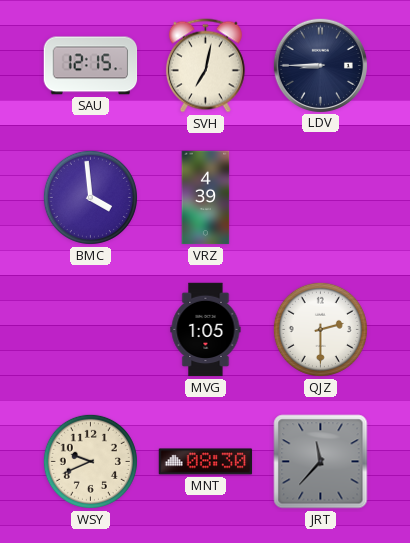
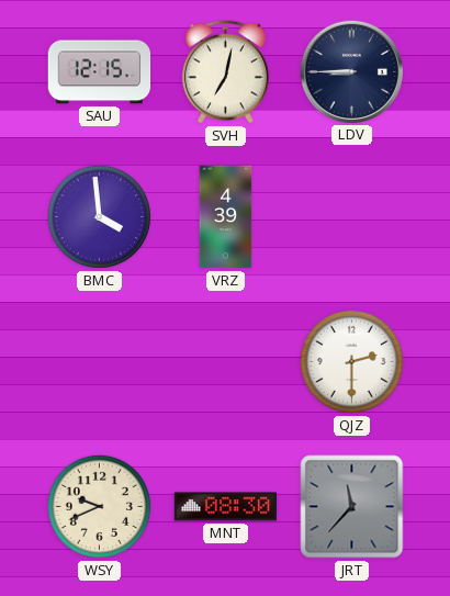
MVG: 1:05 -> none
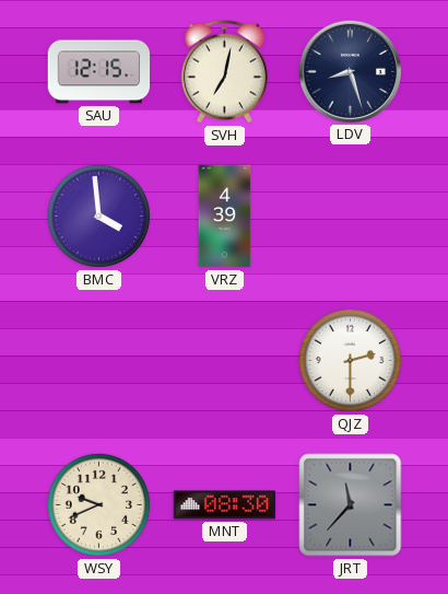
LDV: 8:45 -> 8:27
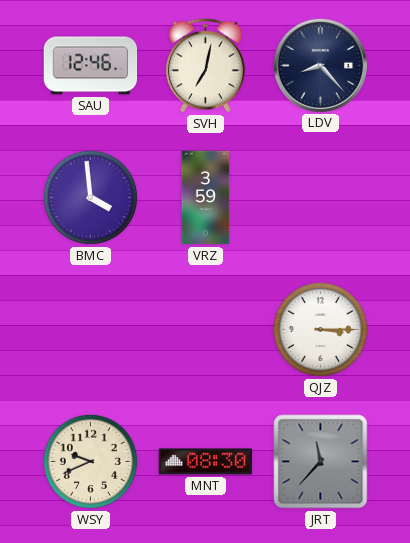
SAU: 12:15 -> 12:46
LDV: 8:27 -> 8:23
VRZ: 4:39 -> 3:59
QJZ: 2:30 -> 3:15
